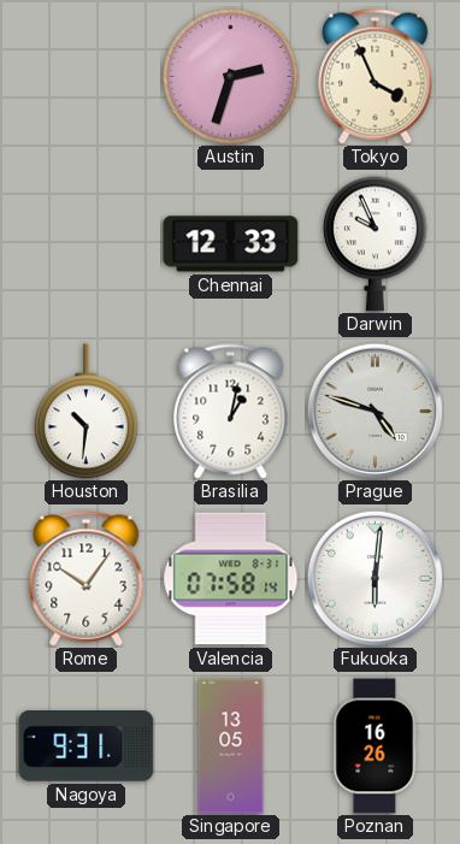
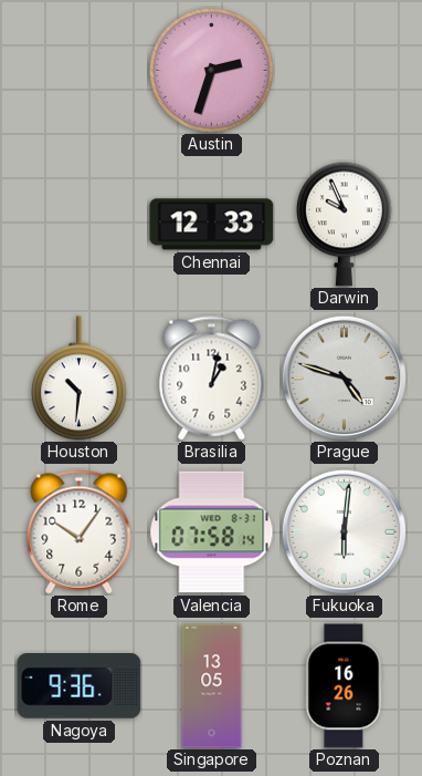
Tokyo: 3:56 -> none
Nagoya: 9:31 -> 9:36
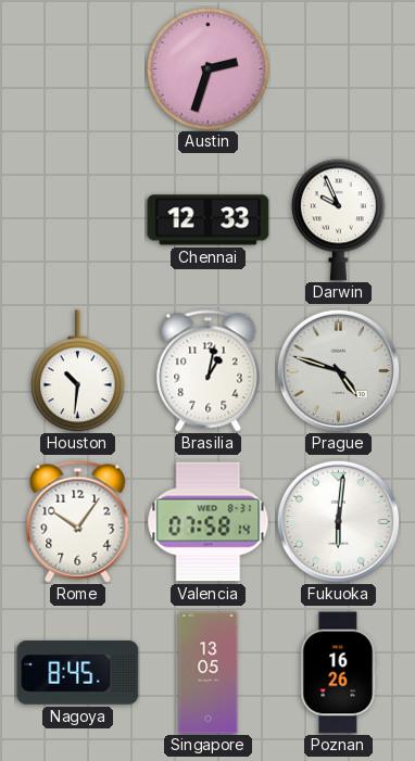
Nagoya: 9:36 -> 8:45
